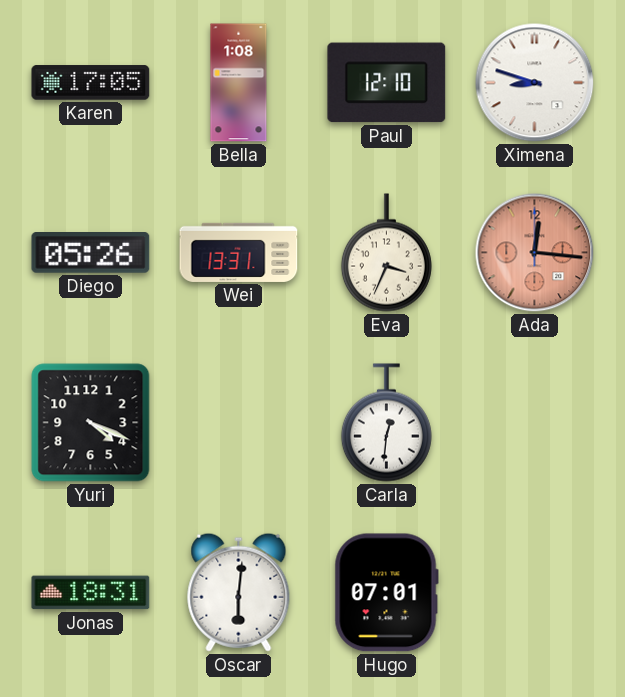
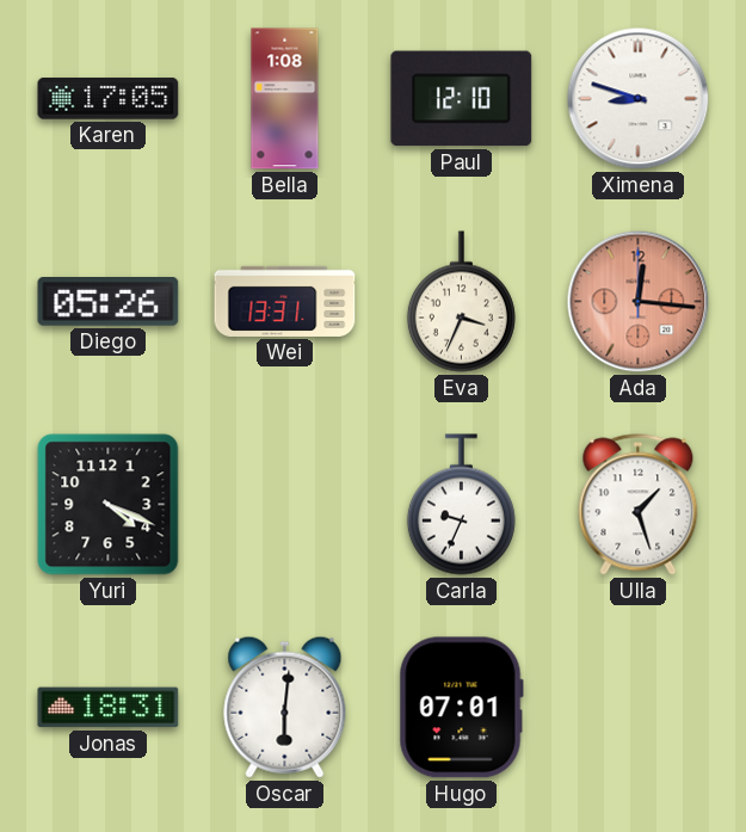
Carla: 12:31 -> 9:34
Ulla: none -> 1:27
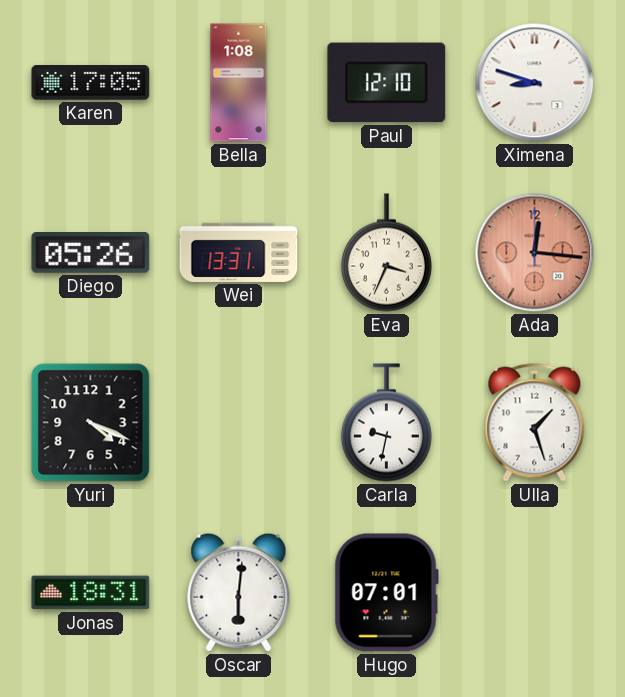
Carla: 9:34 -> 9:32
